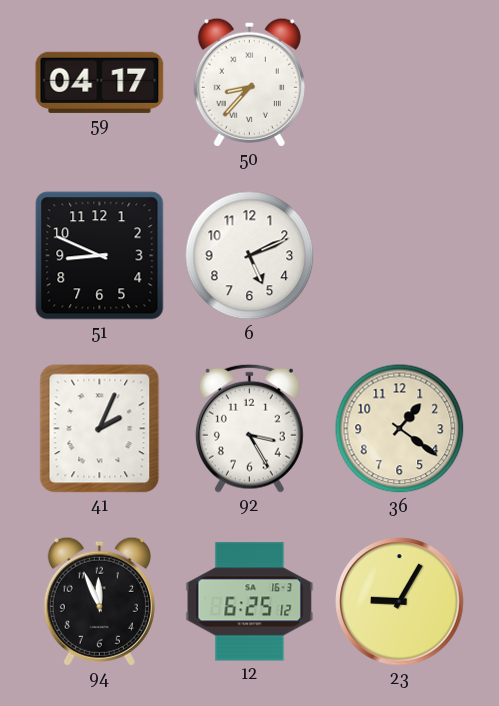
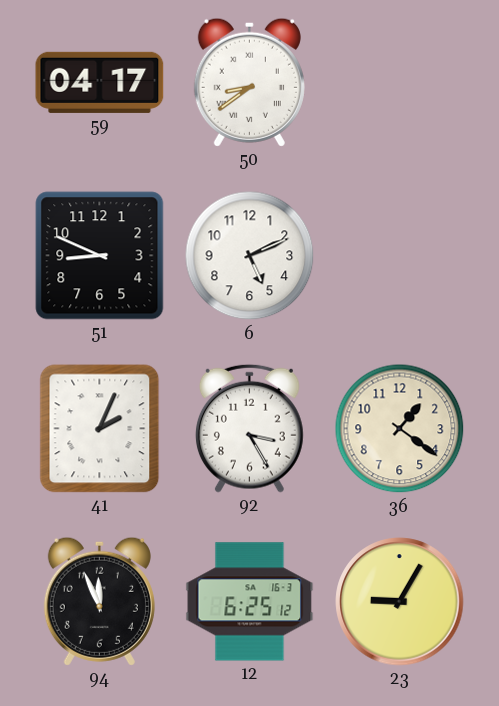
50: 8:37 -> 8:39
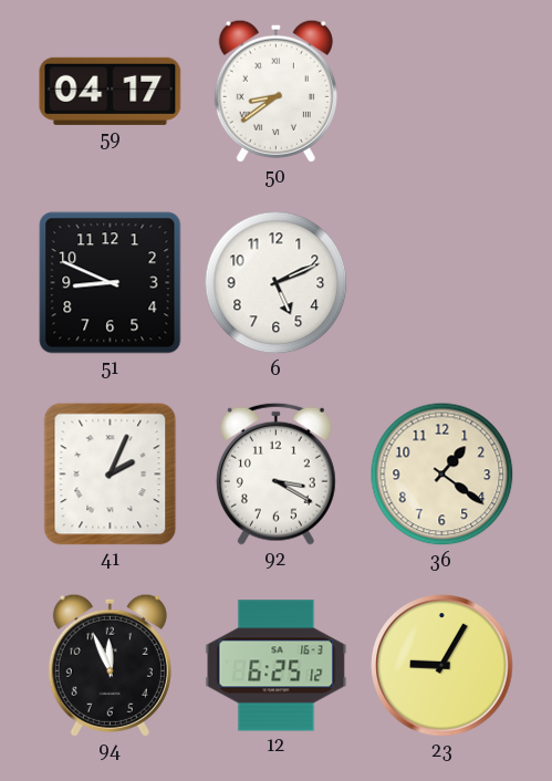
92: 3:25 -> 3:20
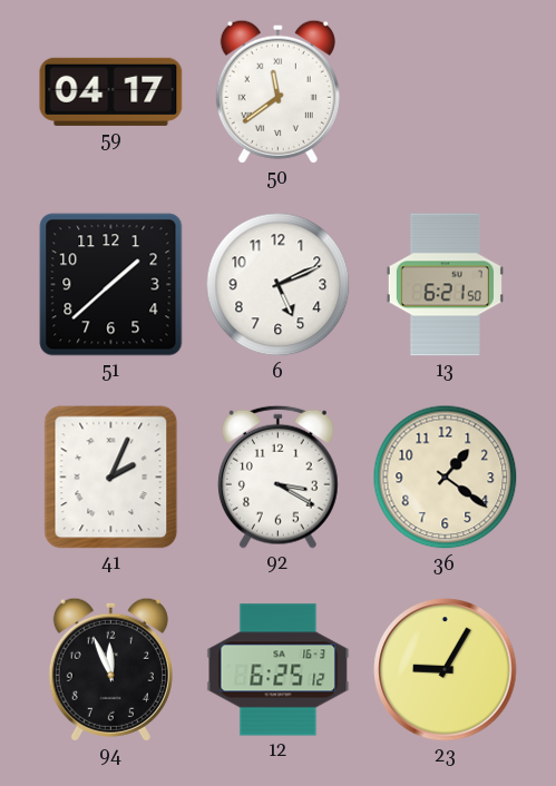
50: 8:39 -> 11:39
51: 8:49 -> 1:38
13: none -> 6:21
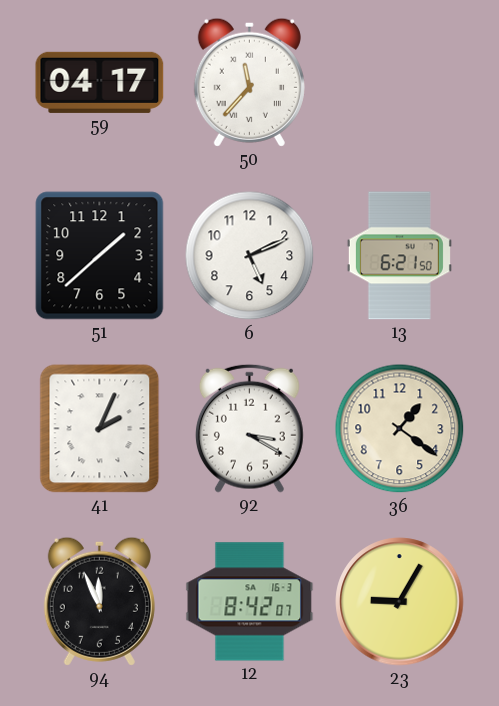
50: 11:39 -> 11:37
12: 6:25 -> 8:42
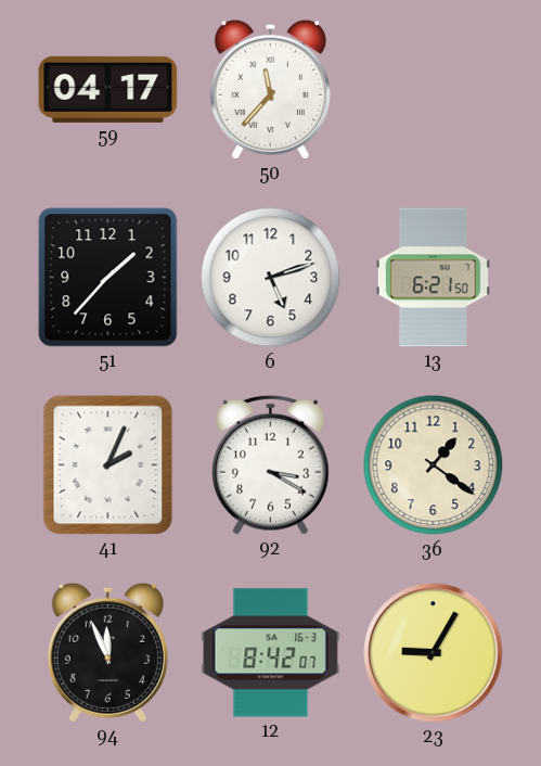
51: 1:38 -> 1:37
6: 5:11 -> 5:12
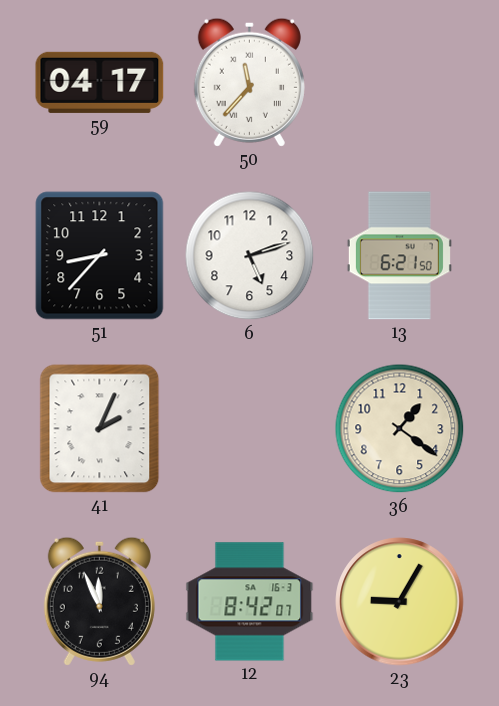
51: 1:37 -> 8:37
92: 3:20 -> none
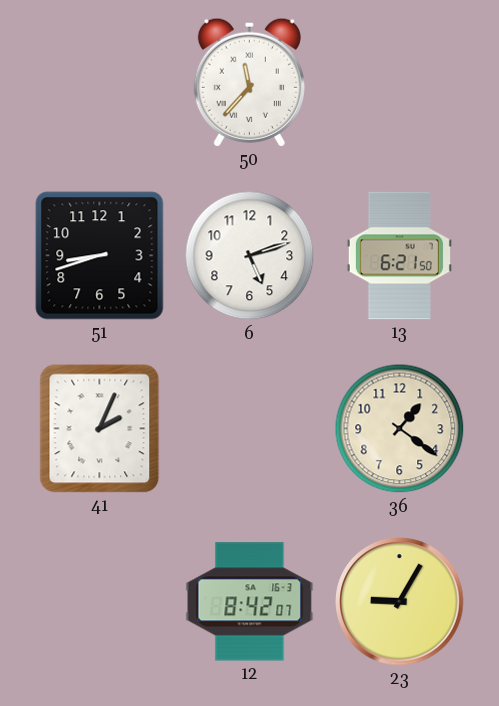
59: 04:17 -> none
51: 8:37 -> 8:42
94: 11:56 -> none
